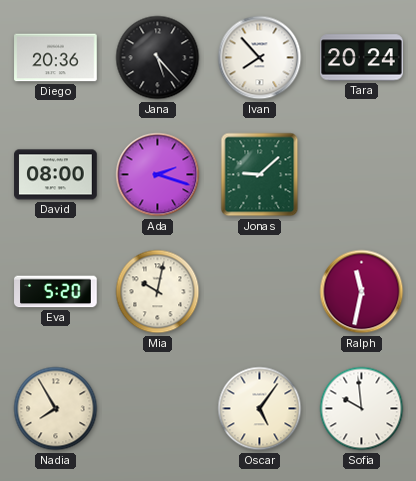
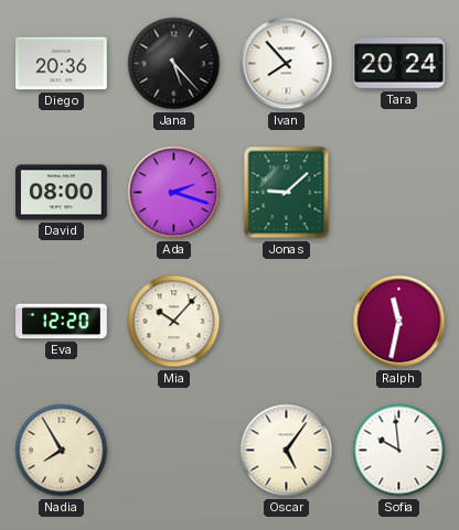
Eva: 5:20 -> 12:20
Mia: 10:02 -> 10:07
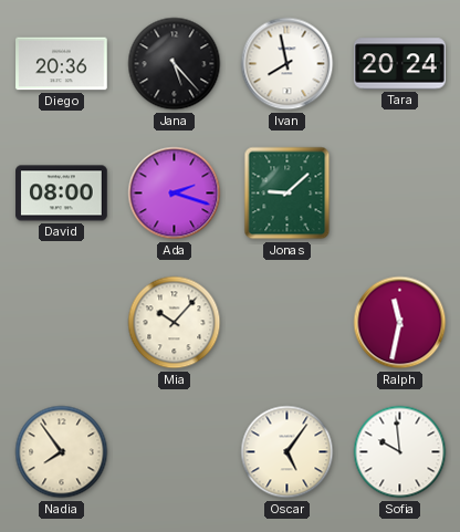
Ivan: 7:53 -> 7:58
Eva: 12:20 -> none
Nadia: 7:55 -> 7:54
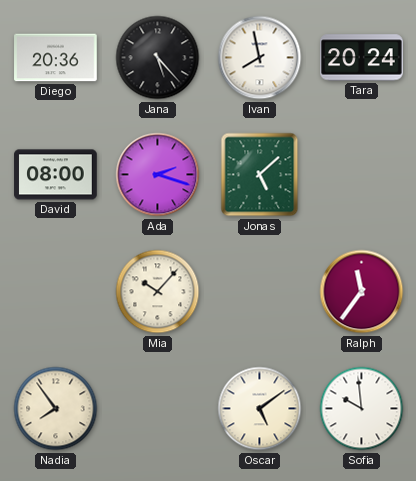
Jonas: 9:08 -> 5:08
Ralph: 11:32 -> 11:36
Oscar: 5:06 -> 5:09
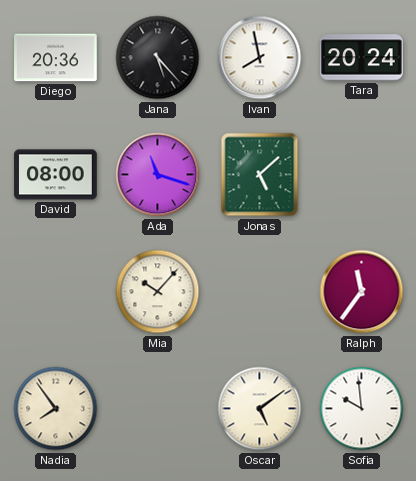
Ada: 2:18 -> 11:18
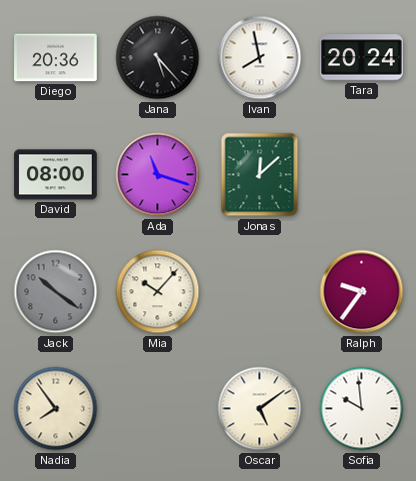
Jonas: 5:08 -> 12:08
Jack: none -> 10:21
Ralph: 11:36 -> 9:36
